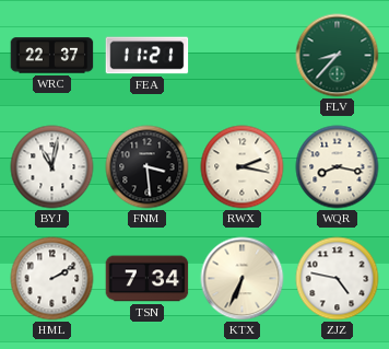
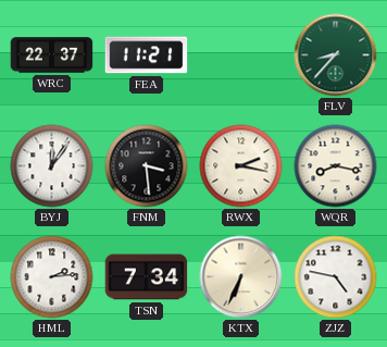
BYJ: 11:02 -> 12:06
HML: 2:10 -> 2:14
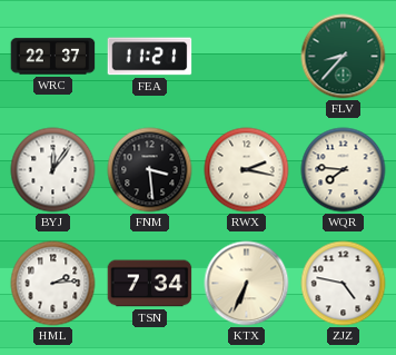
WQR: 8:17 -> 7:46
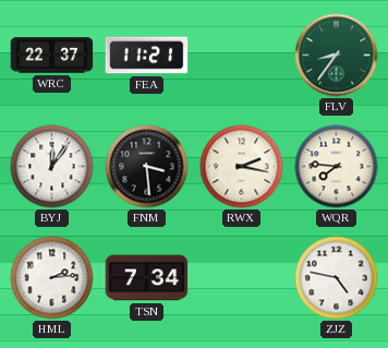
FLV: 8:37 -> 8:36
KTX: 6:34 -> none
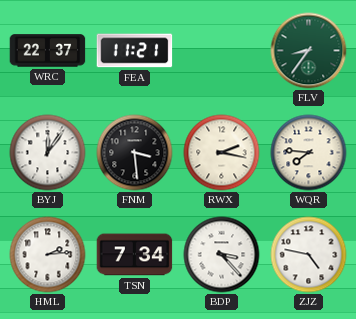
BDP: none -> 3:23
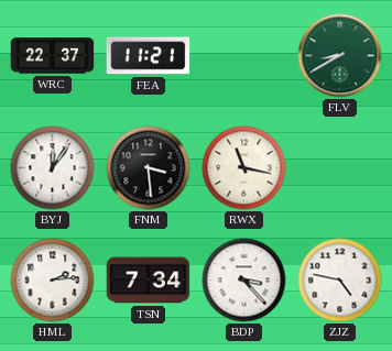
FLV: 8:36 -> 8:40
RWX: 2:17 -> 11:17
WQR: 7:46 -> none
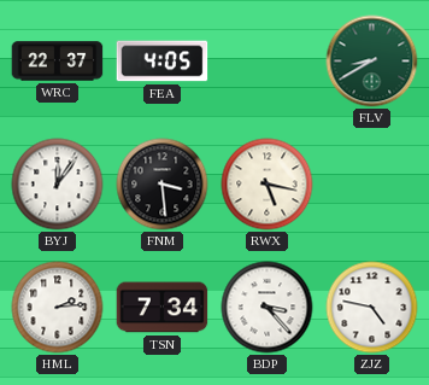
FEA: 11:21 -> 4:05
RWX: 11:17 -> 5:17
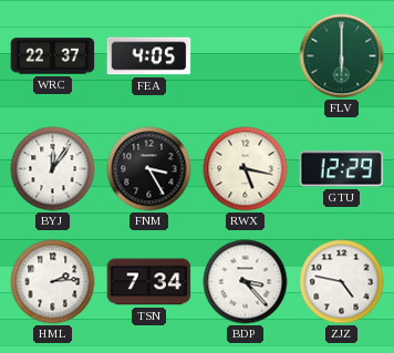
FLV: 8:40 -> 6:00
FNM: 3:29 -> 3:25
GTU: none -> 12:29
